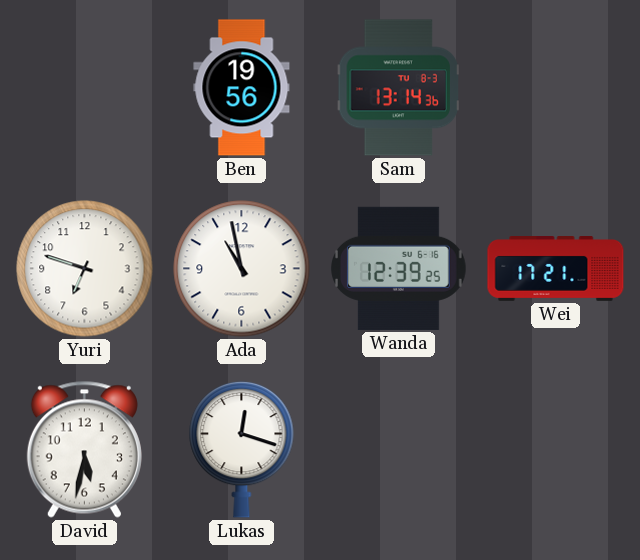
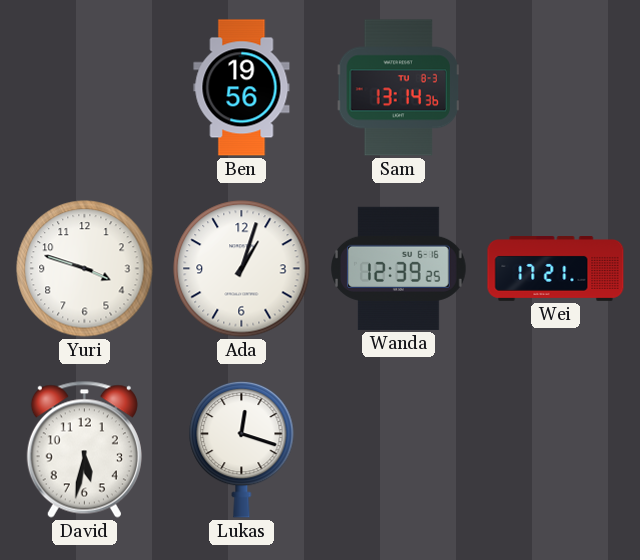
Yuri: 6:48 -> 3:48
Ada: 10:58 -> 1:03
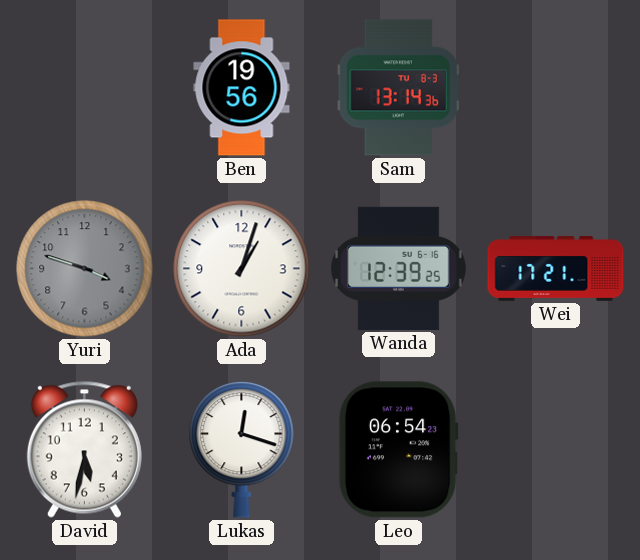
Yuri dial: white -> grey
Leo: none -> 06:54
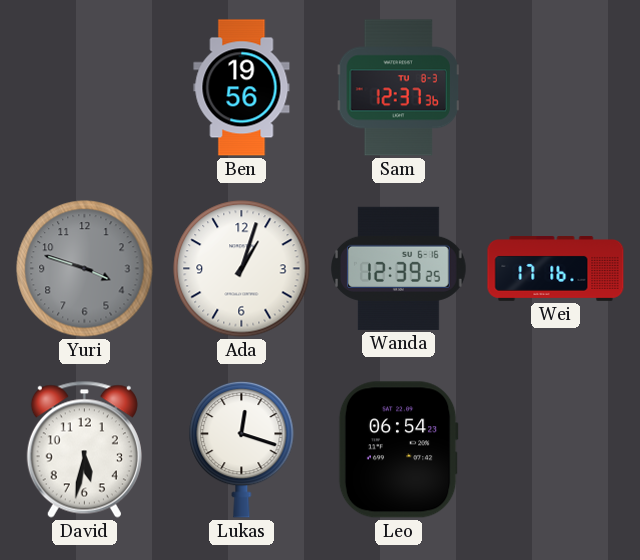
Sam: 13:14 -> 12:37
Wei: 17:21 -> 17:16
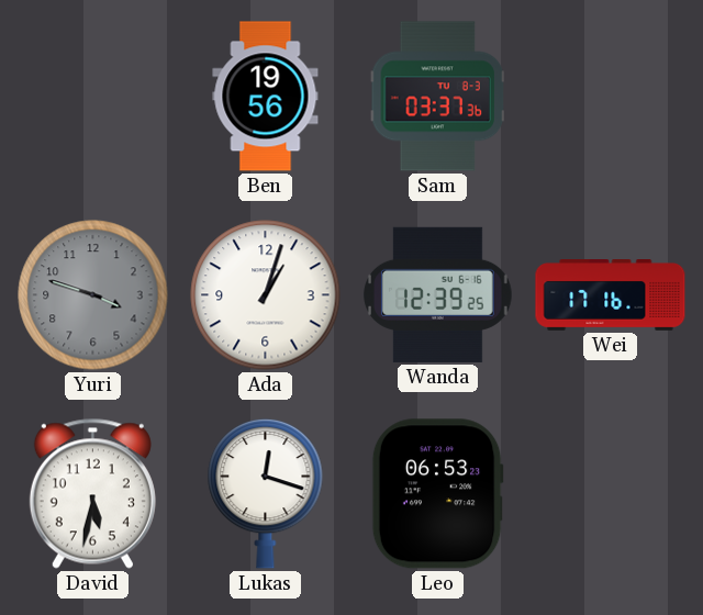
Sam: 12:37 -> 03:37
Leo: 06:54 -> 06:53
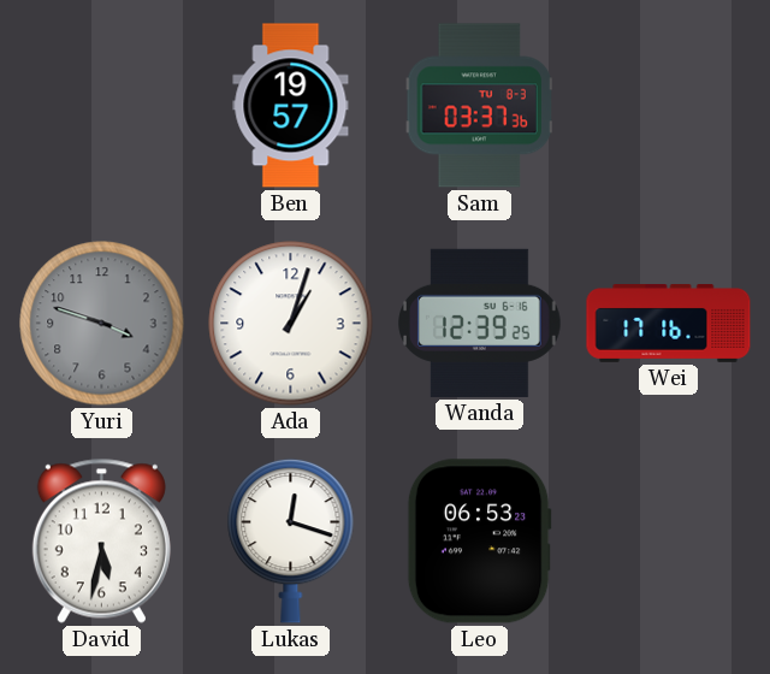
Ben: 19:56 -> 19:57
